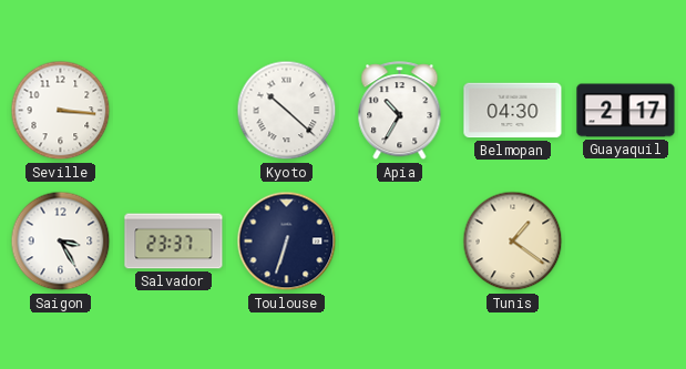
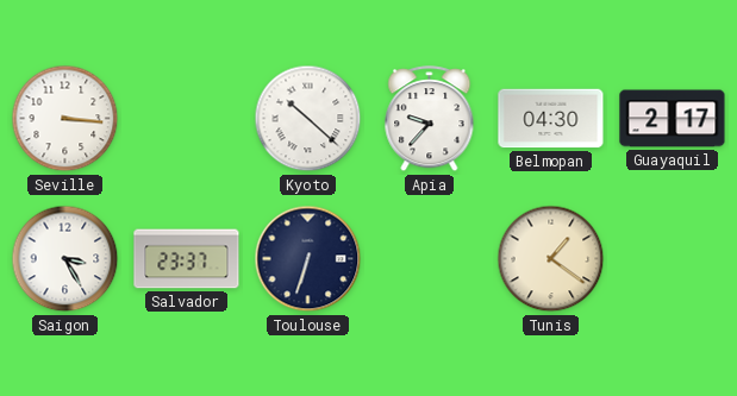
Apia: 10:35 -> 9:37
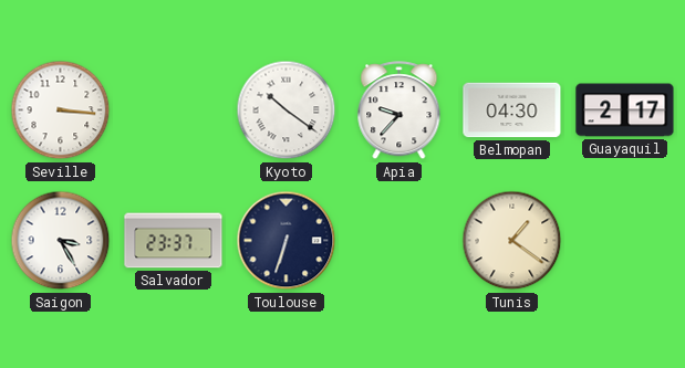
Kyoto: 10:22 -> 10:21
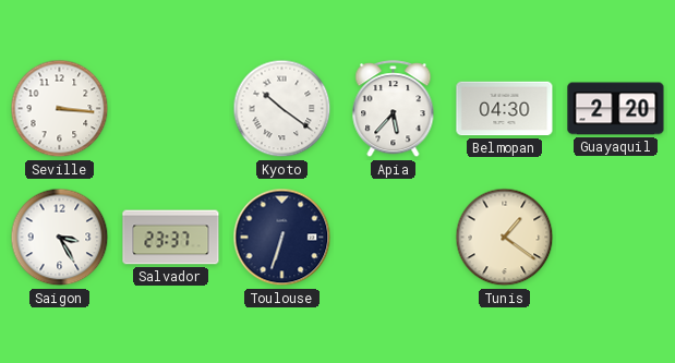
Apia: 9:37 -> 5:37
Guayaquil: 2:17 -> 2:20
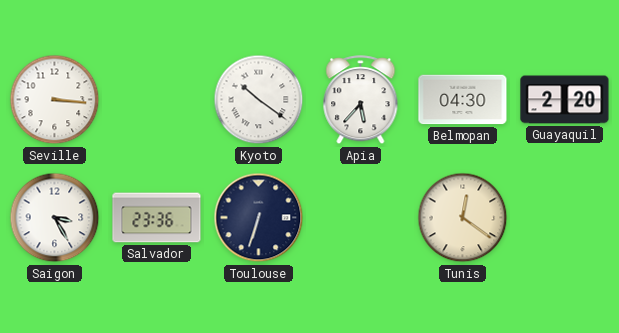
Salvador: 23:37 -> 23:36
Tunis: 1:21 -> 12:21
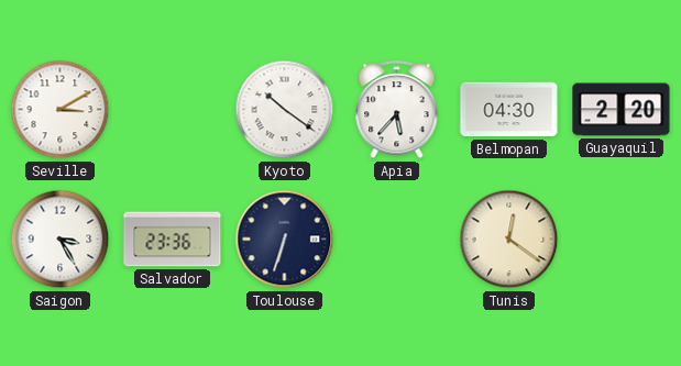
Seville: 3:16 -> 3:10
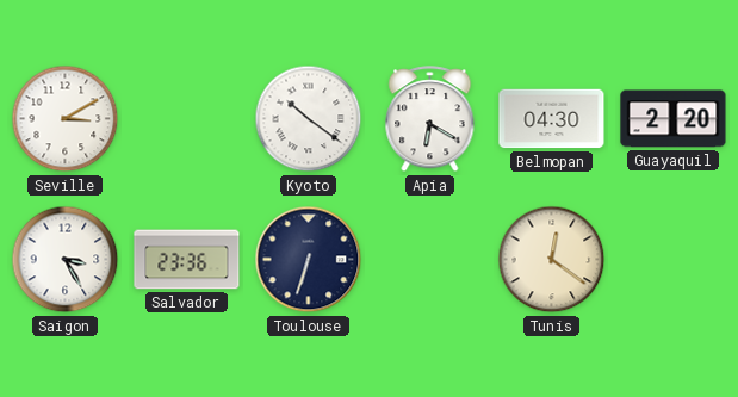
Apia: 5:37 -> 6:20
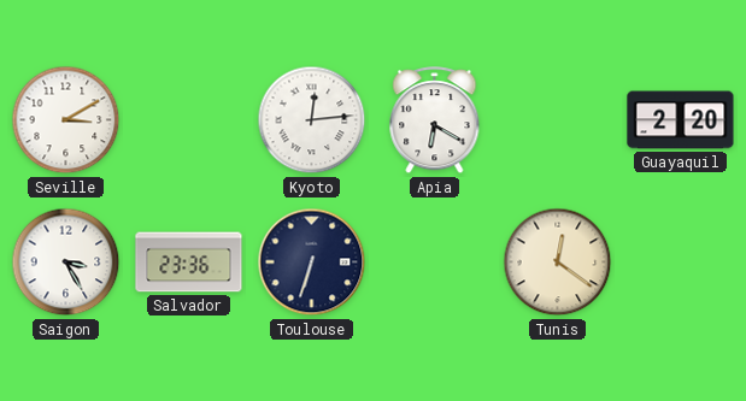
Kyoto: 10:21 -> 12:14
Belmopan: 04:30 -> none
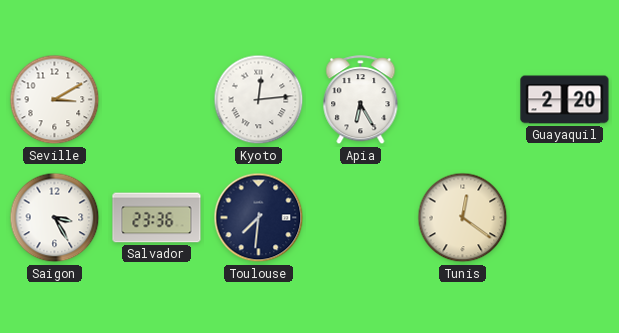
Apia: 6:20 -> 6:25
Toulouse: 6:33 -> 7:31
